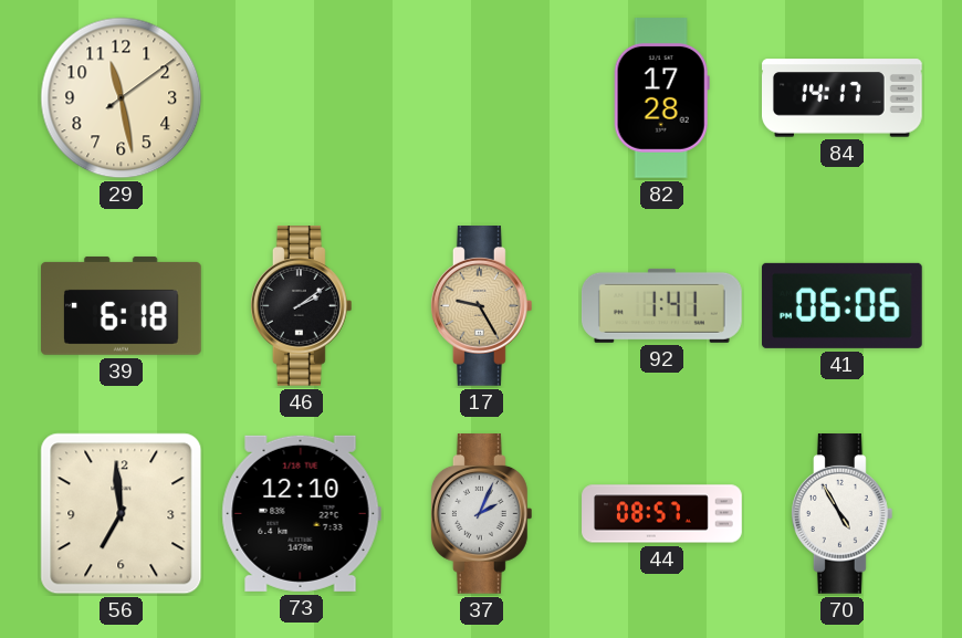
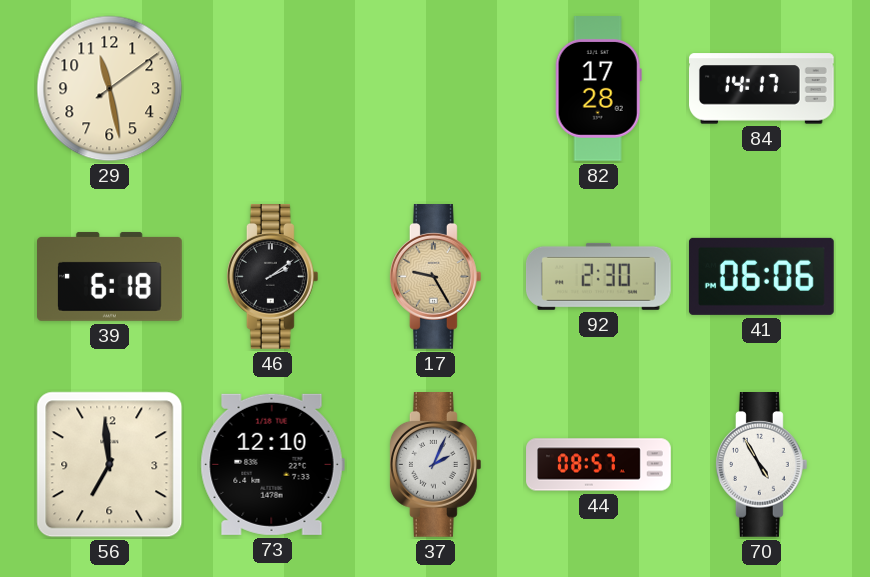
92: 1:41 -> 2:30
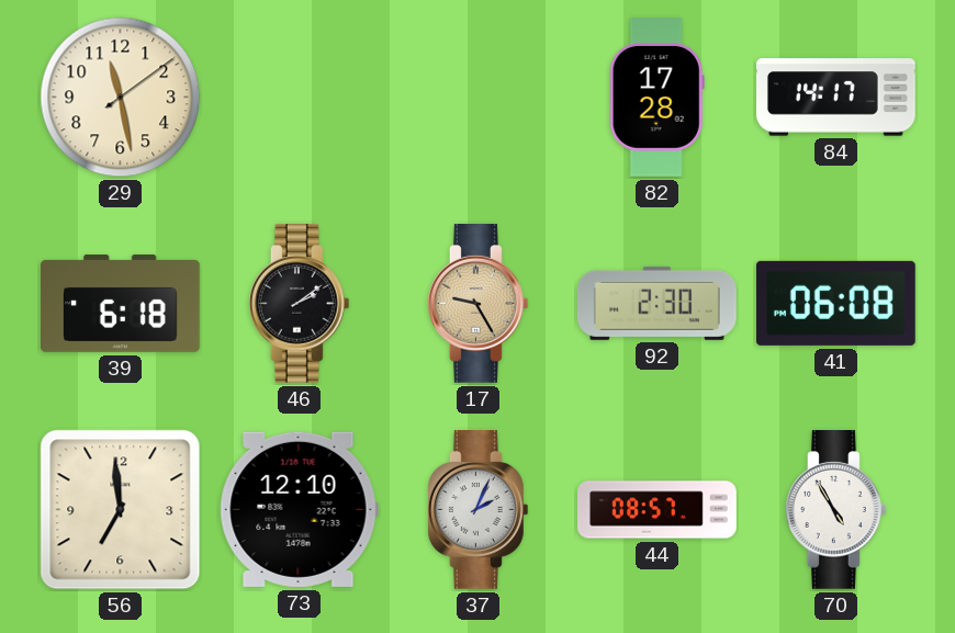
41: 06:06 -> 06:08
